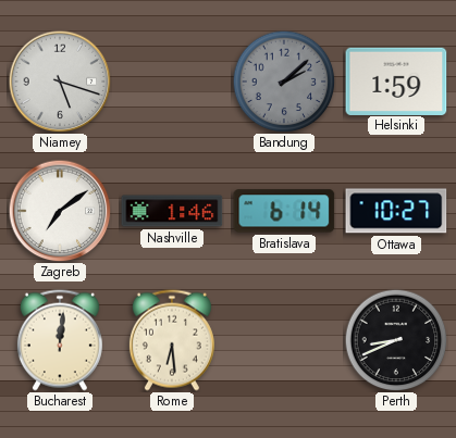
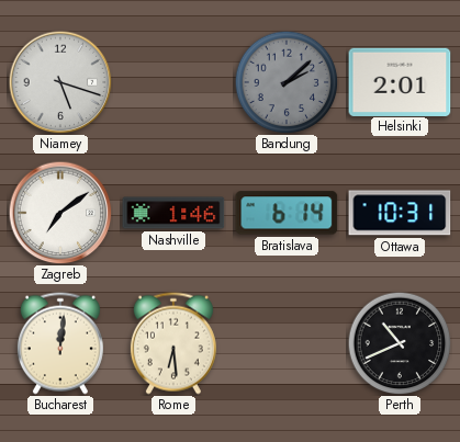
Helsinki: 1:59 -> 2:01
Ottawa: 10:27 -> 10:31
Perth: 8:41 -> 10:41
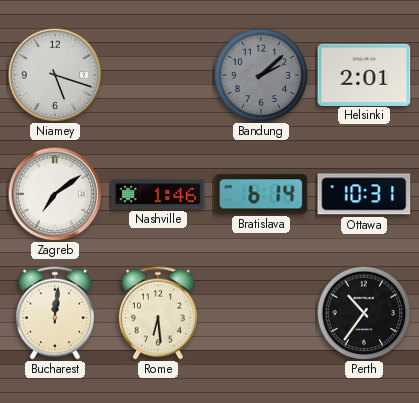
Perth: 10:41 -> 10:36
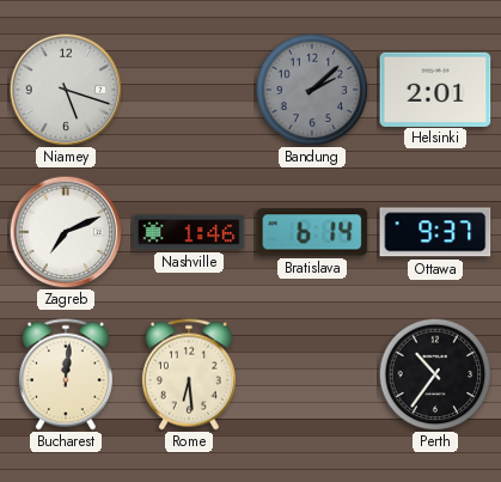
Zagreb: 7:09 -> 7:11
Ottawa: 10:31 -> 9:37
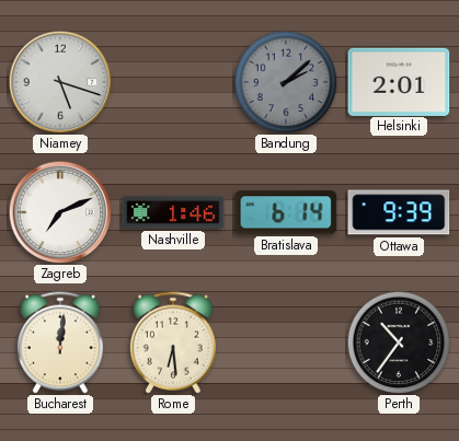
Ottawa: 9:37 -> 9:39
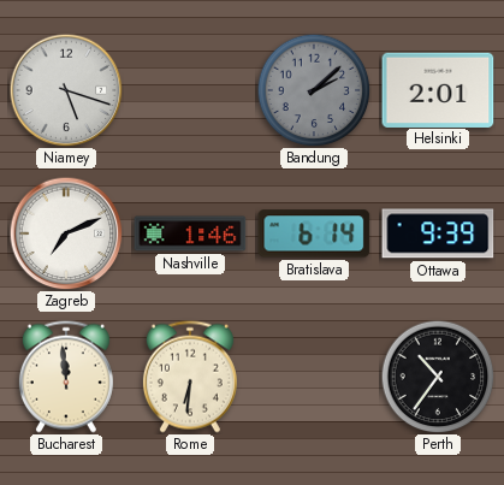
Bucharest: 12:01 -> 11:59
Rome: 6:29 -> 6:31
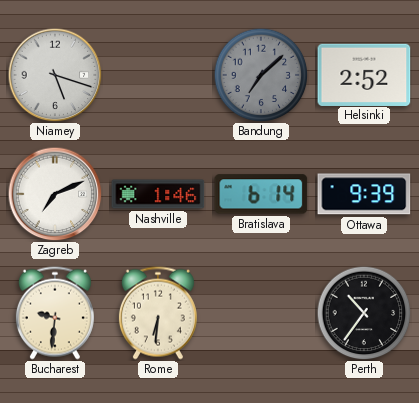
Bandung: 2:08 -> 7:08
Helsinki: 2:01 -> 2:52
Bucharest: 11:59 -> 9:31
